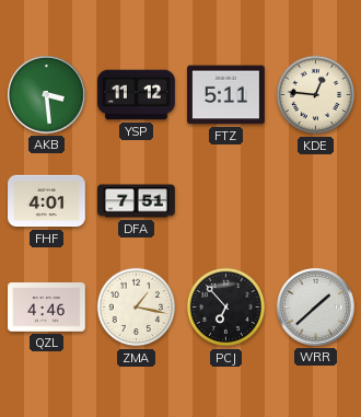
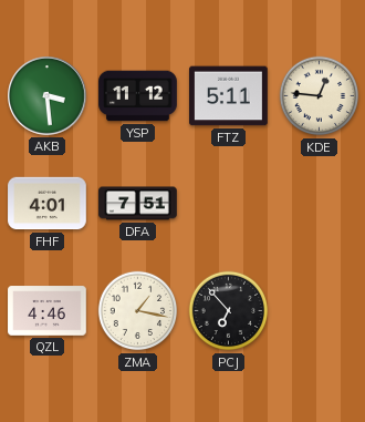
WRR: 1:38 -> none
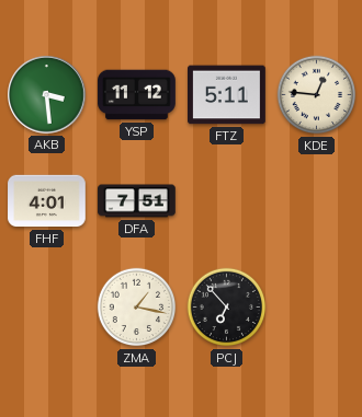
QZL: 4:46 -> none
